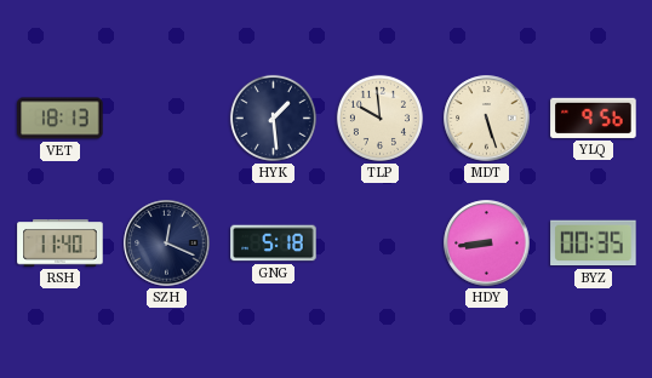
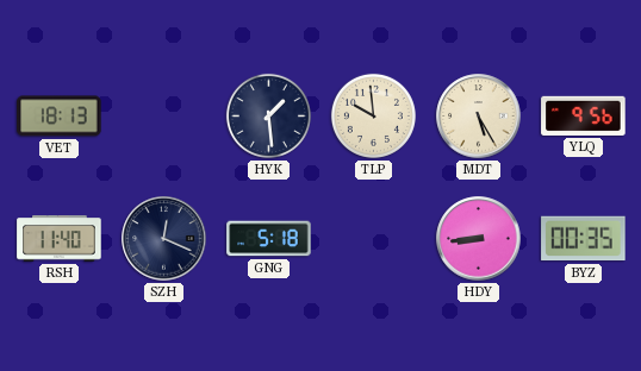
MDT: 5:27 -> 5:25
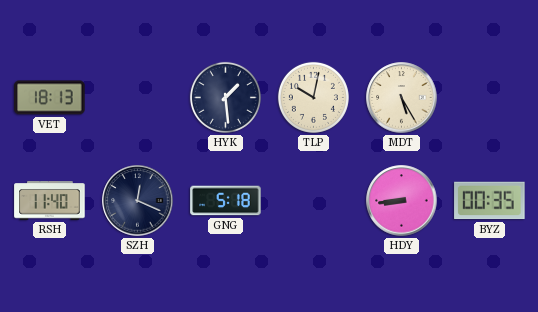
TLP: 9:59 -> 10:02
YLQ: 9:56 -> none
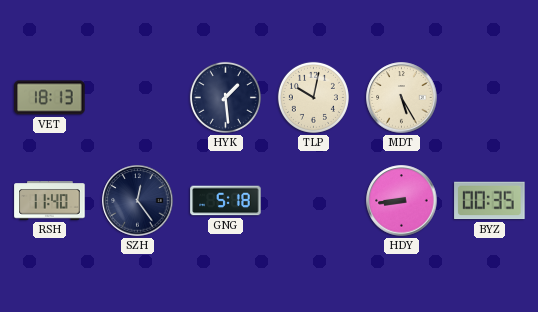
SZH: 12:19 -> 12:24
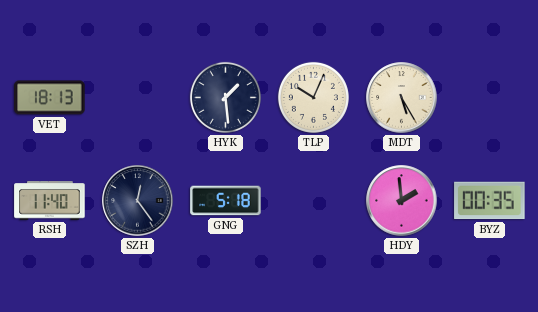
TLP: 10:02 -> 10:04
HDY: 8:44 -> 1:59
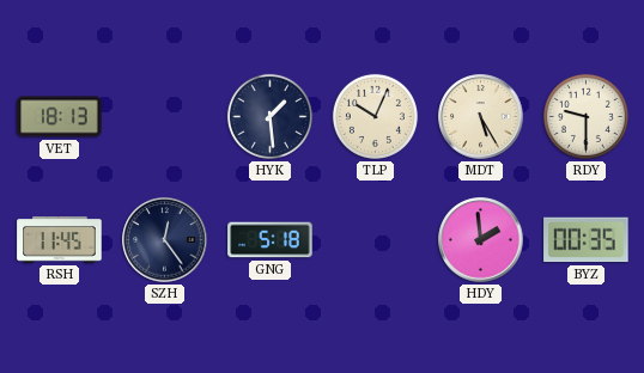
RDY: none -> 9:30
RSH: 11:40 -> 11:45
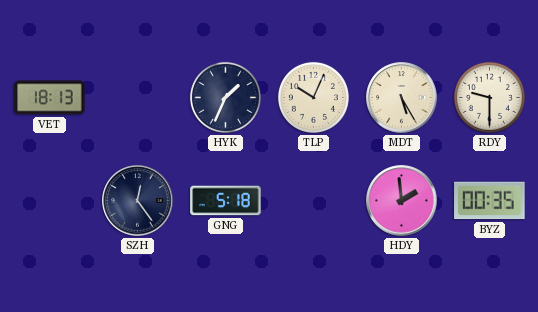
HYK: 1:29 -> 1:34
RSH: 11:45 -> none
